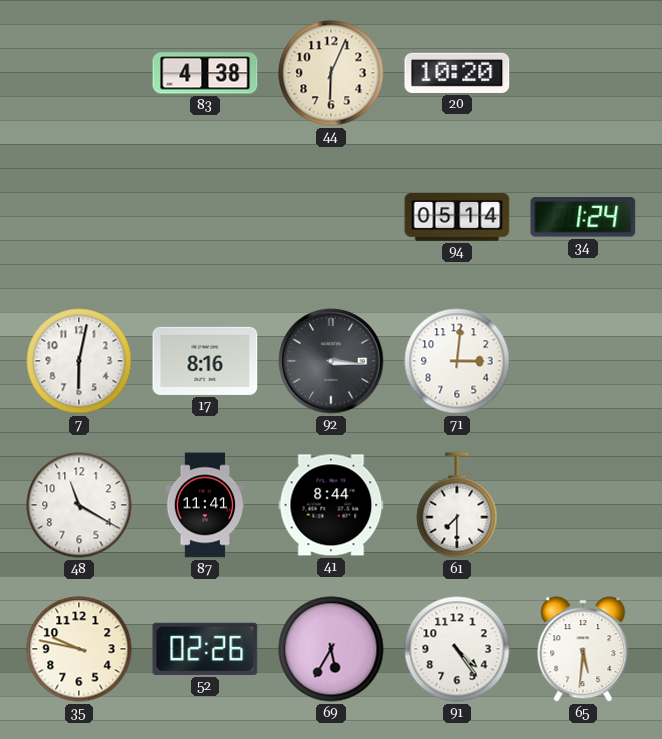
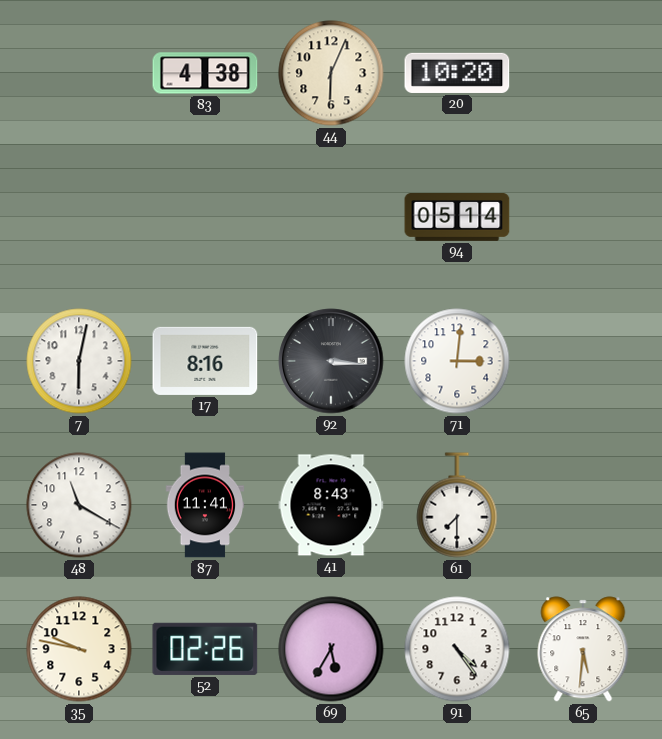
34: 1:24 -> none
41: 8:44 -> 8:43
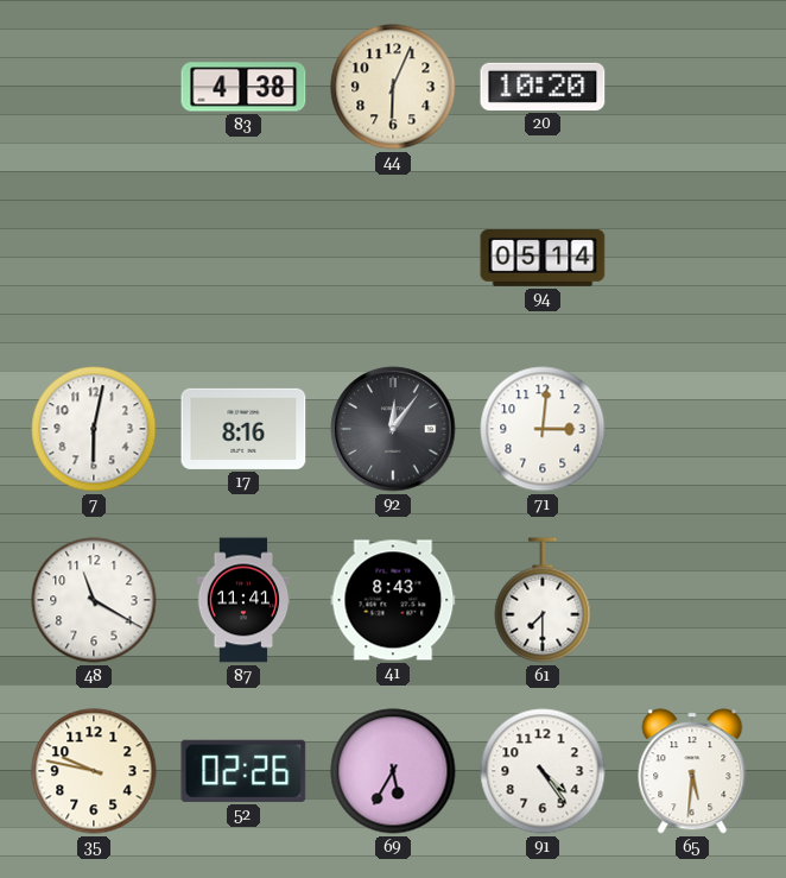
92: 3:16 -> 12:06
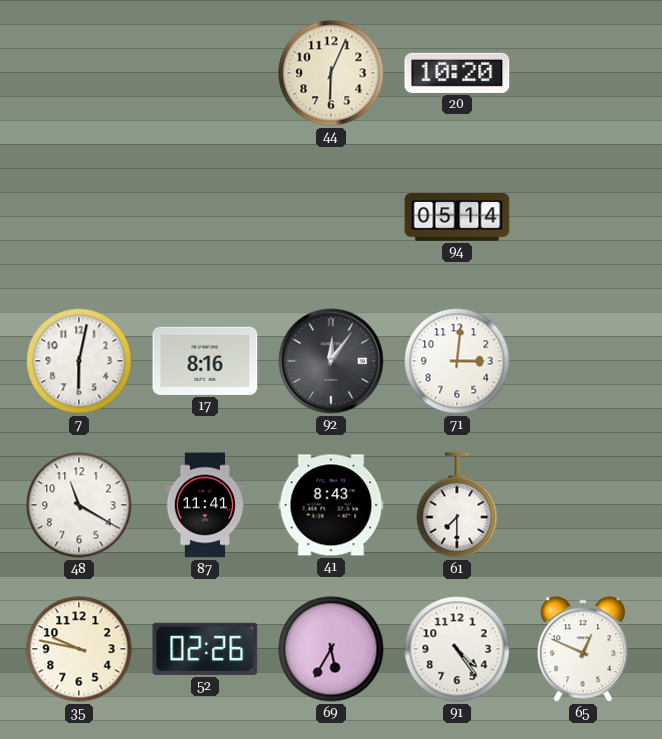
83: 4:38 -> none
65: 5:31 -> 12:49
